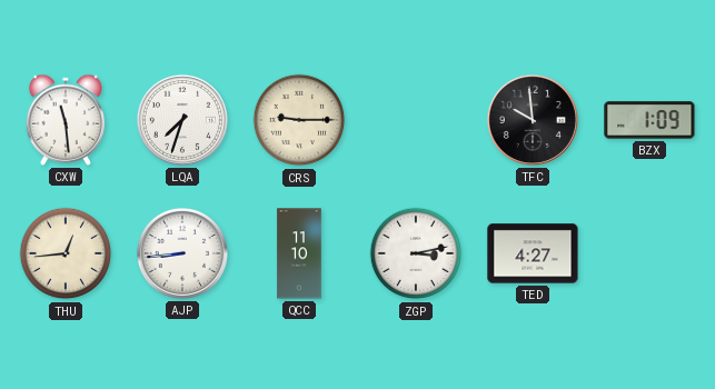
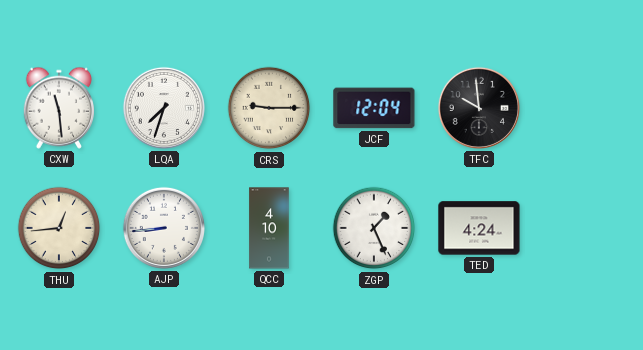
JCF: none -> 12:04
BZX: 1:09 -> none
QCC: 11:10 -> 4:10
ZGP: 3:13 -> 1:26
TED: 4:27 -> 4:24
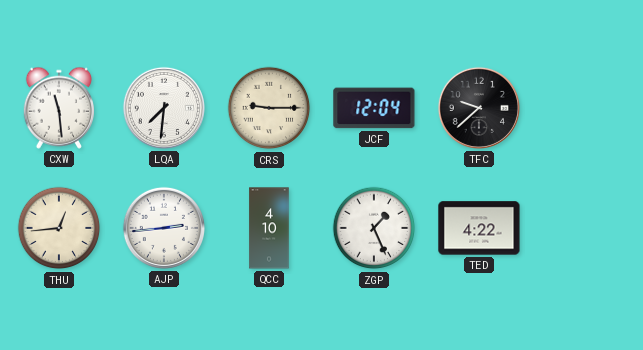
LQA: 7:33 -> 7:31
TFC: 9:59 -> 9:38
AJP: 8:44 -> 2:44
TED: 4:24 -> 4:22
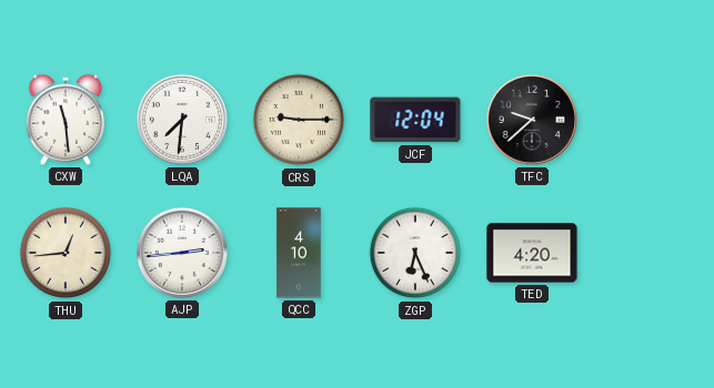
ZGP: 1:26 -> 6:26
TED: 4:22 -> 4:20
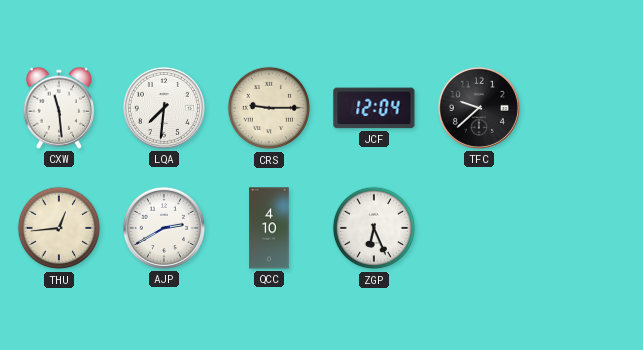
AJP: 2:44 -> 2:40
TED: 4:20 -> none
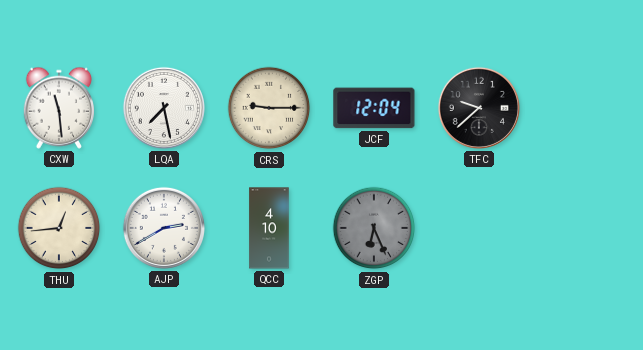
LQA: 7:31 -> 7:28
ZGP dial: white -> grey
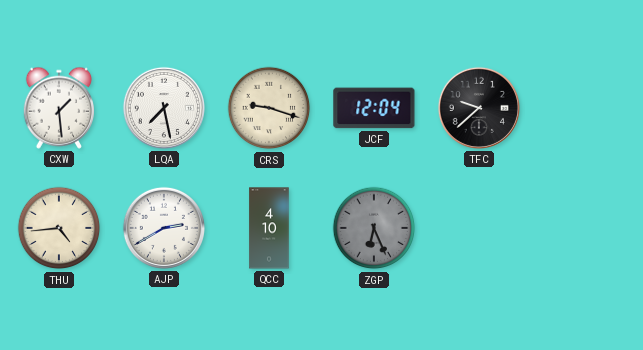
CXW: 11:29 -> 1:29
CRS: 9:15 -> 9:18
THU: 12:44 -> 4:44
